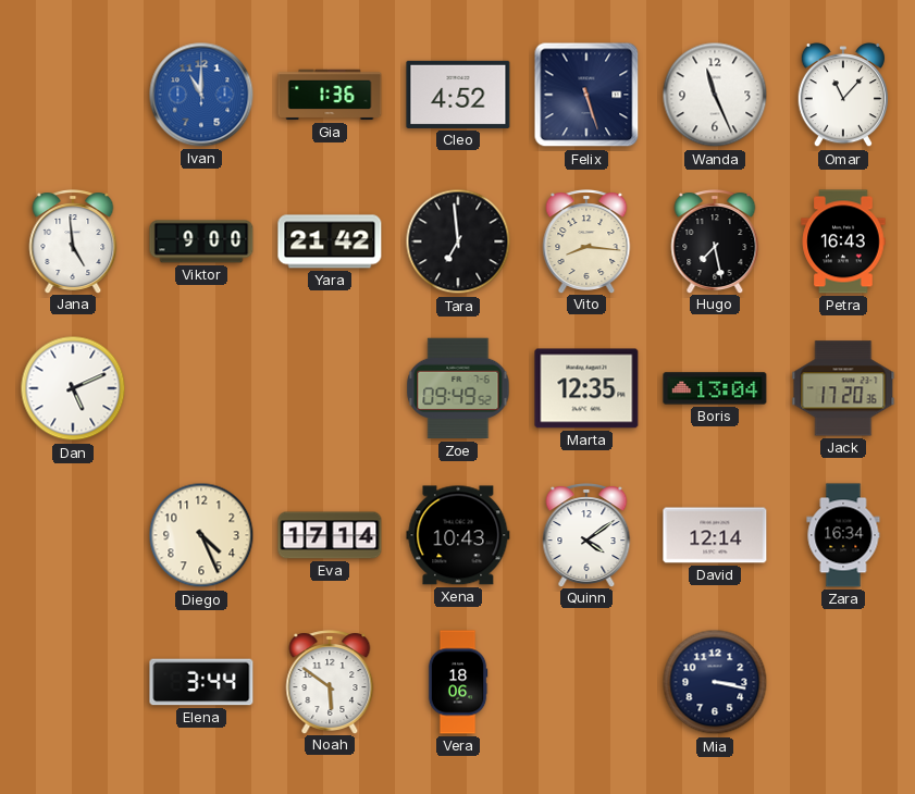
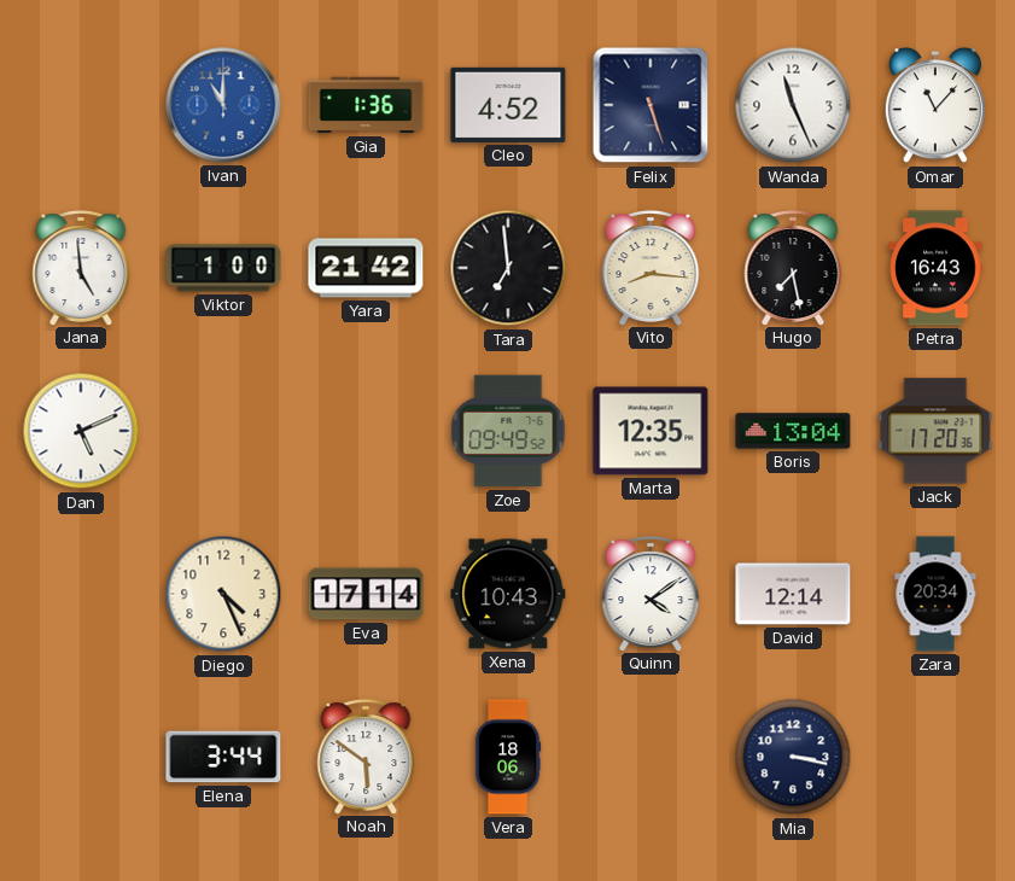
Viktor: 9:00 -> 1:00
Zara: 16:34 -> 20:34
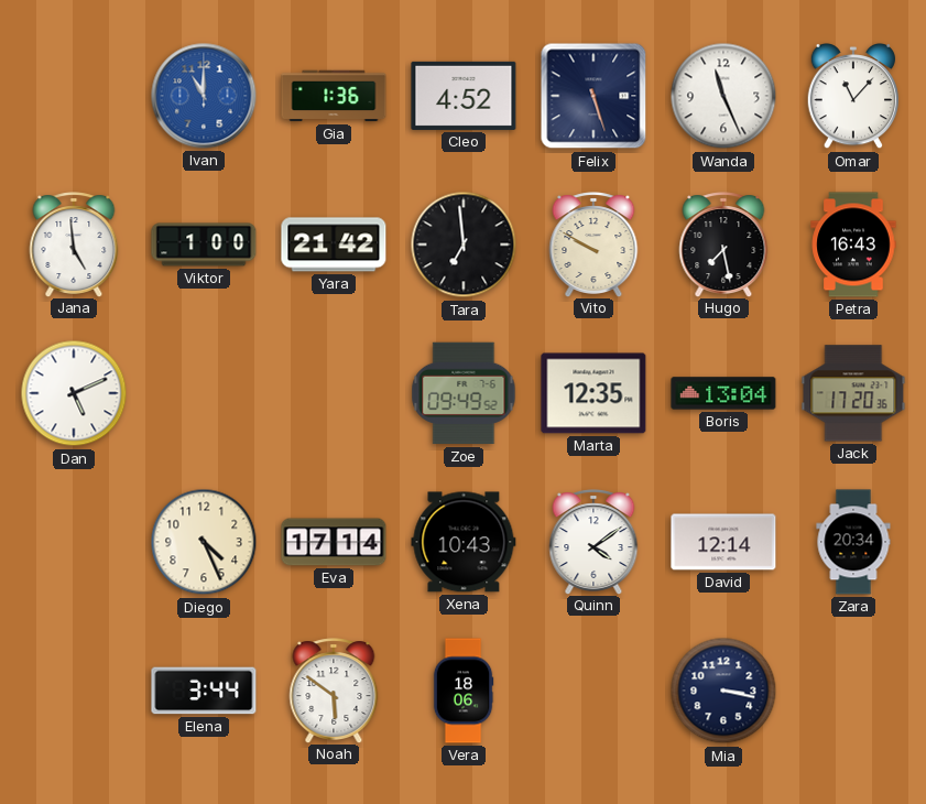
Vito: 8:16 -> 9:50
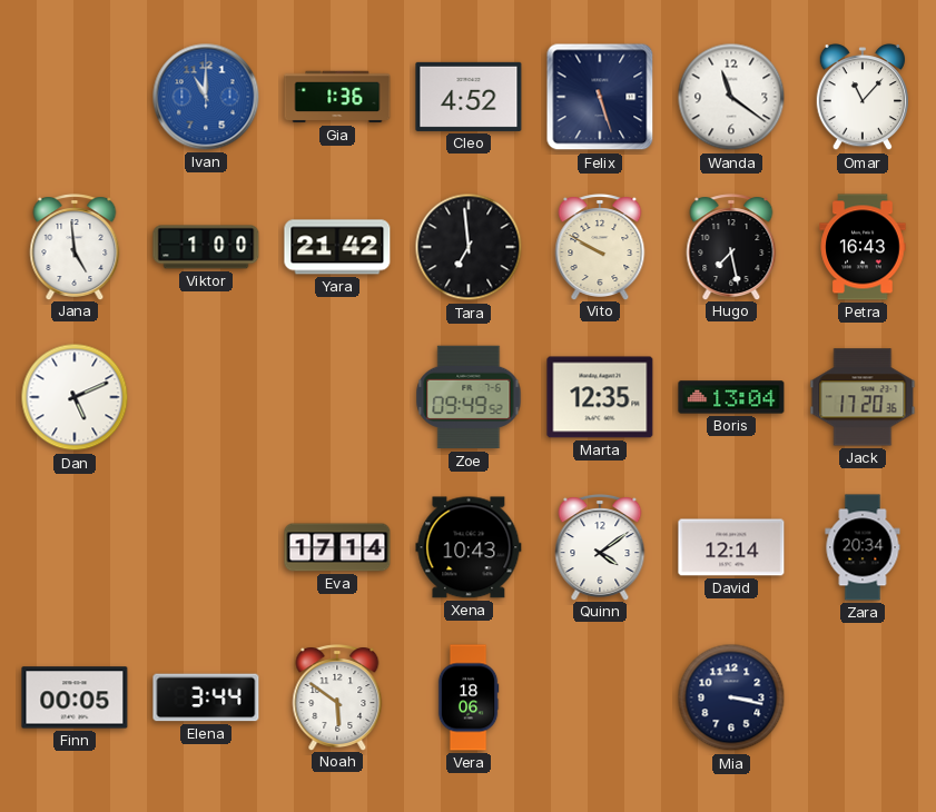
Wanda: 11:26 -> 11:21
Diego: 4:26 -> none
Finn: none -> 00:05
